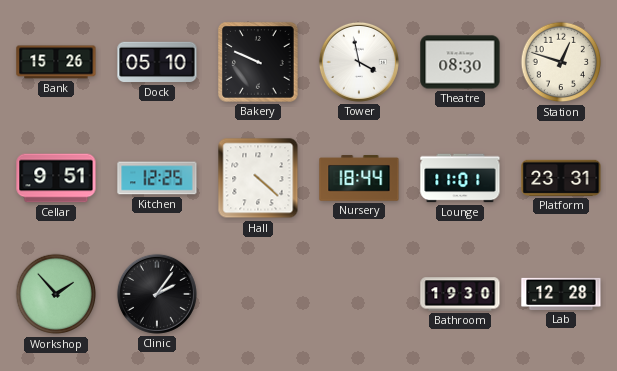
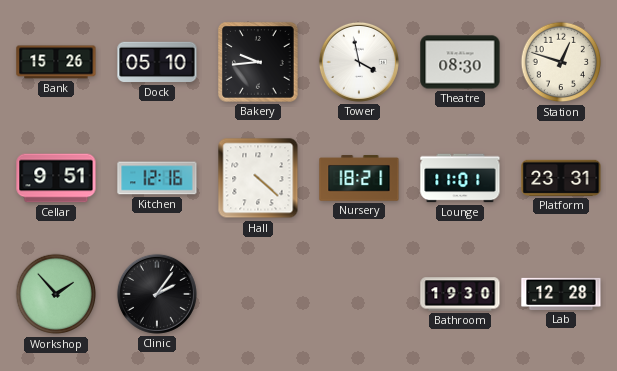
Bakery: 9:49 -> 9:44
Kitchen: 12:25 -> 12:16
Nursery: 18:44 -> 18:21
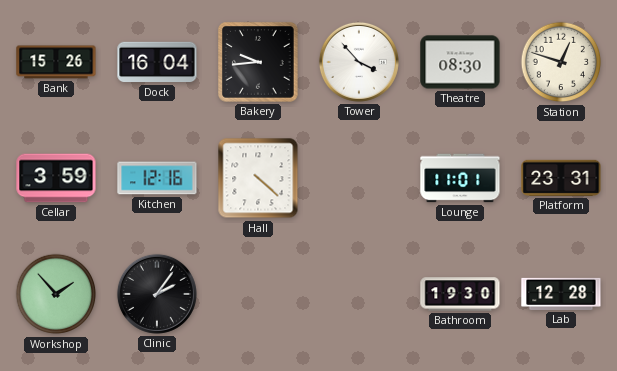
Dock: 05:10 -> 16:04
Tower: 3:58 -> 3:53
Cellar: 9:51 -> 3:59
Nursery: 18:21 -> none
